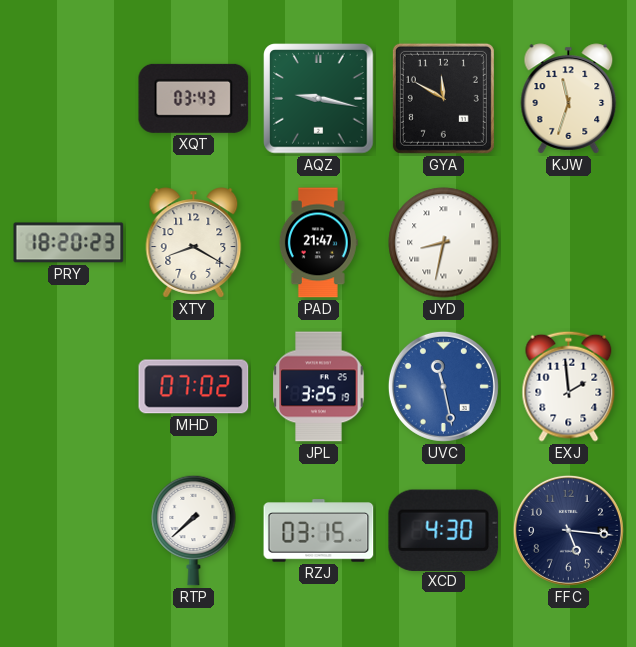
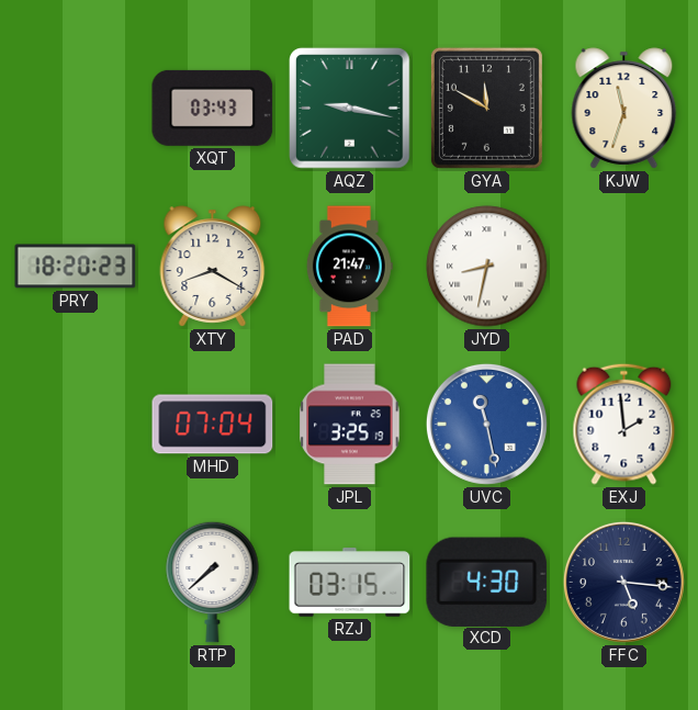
MHD: 07:02 -> 07:04
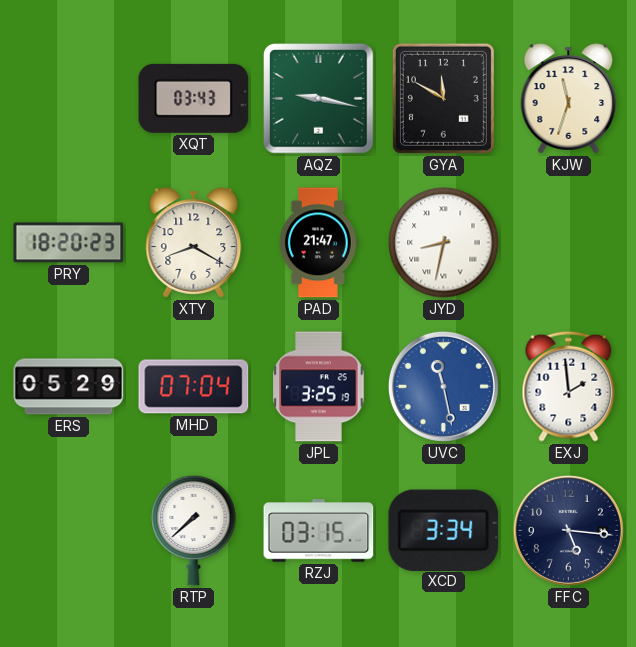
ERS: none -> 05:29
XCD: 4:30 -> 3:34
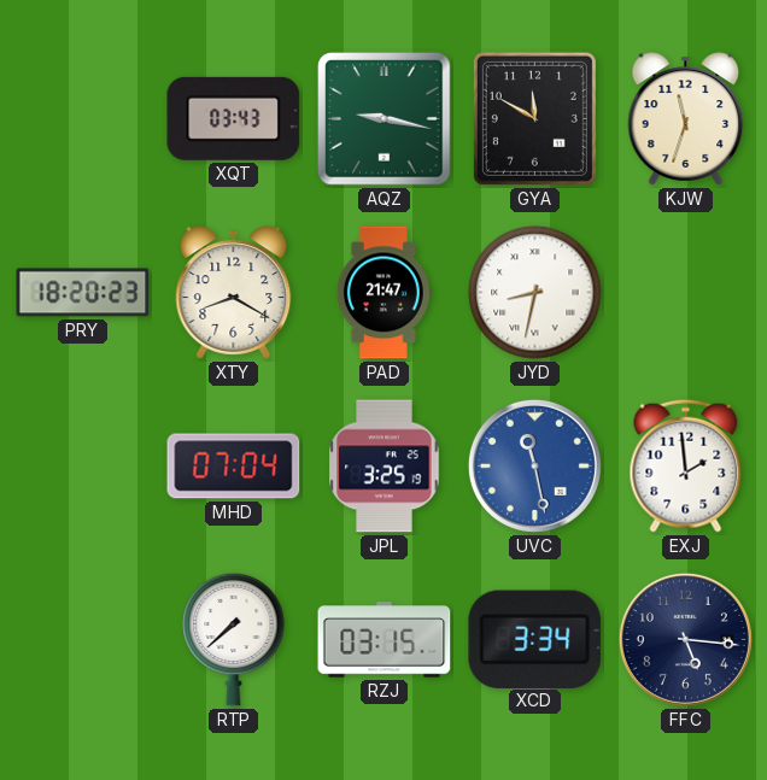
ERS: 05:29 -> none
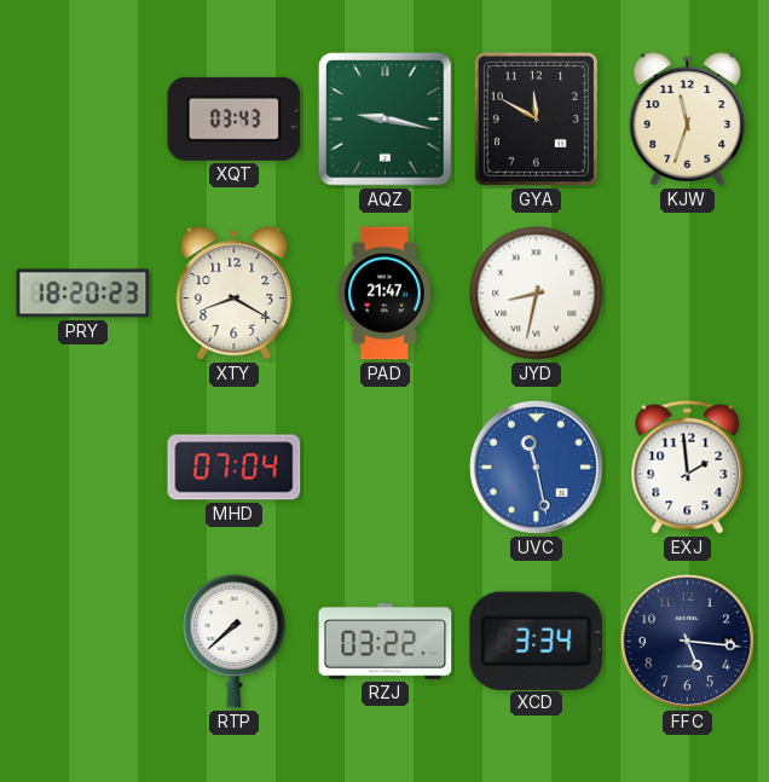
JPL: 3:25 -> none
RZJ: 03:15 -> 03:22
